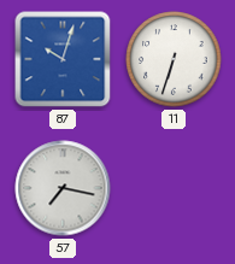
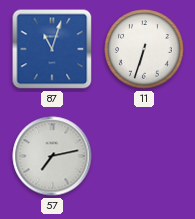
87: 10:03 -> 11:03
57: 7:17 -> 7:13
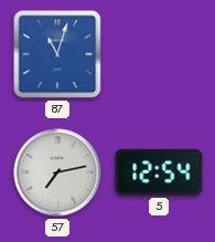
11: 6:33 -> none
5: none -> 12:54
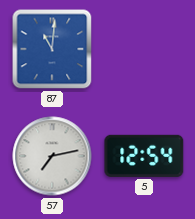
87: 11:03 -> 11:01
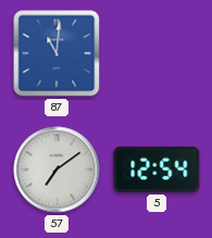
57: 7:13 -> 7:09
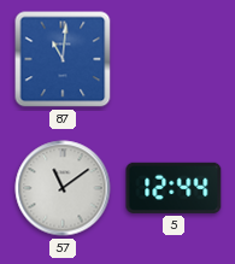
57: 7:09 -> 11:09
5: 12:54 -> 12:44
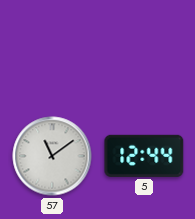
87: 11:01 -> none
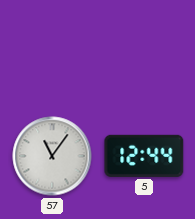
57: 11:09 -> 11:06
